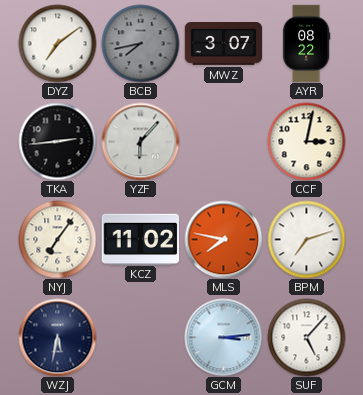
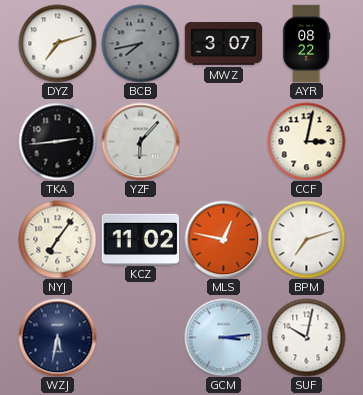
DYZ: 7:09 -> 7:12
MLS: 7:47 -> 12:47
SUF: 5:07 -> 10:02
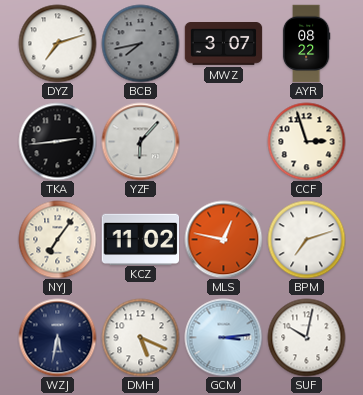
CCF: 3:02 -> 2:57
DMH: none -> 5:19
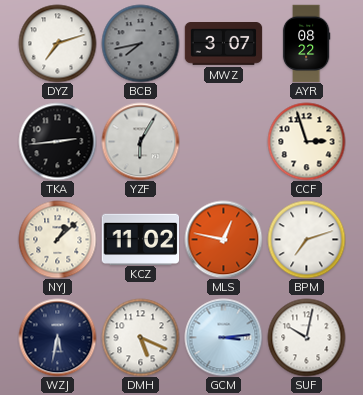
YZF: 6:07 -> 6:05
NYJ: 7:06 -> 1:08
